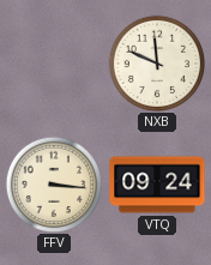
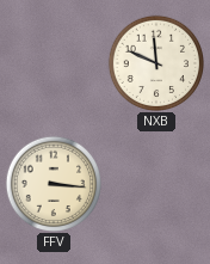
VTQ: 09:24 -> none
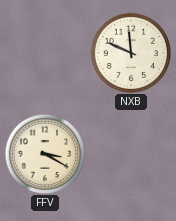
FFV: 3:16 -> 3:20
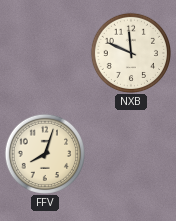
FFV: 3:20 -> 8:03
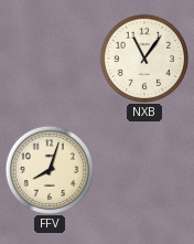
NXB: 11:49 -> 11:06
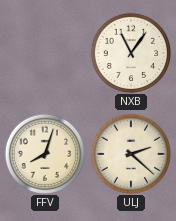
ULJ: none -> 2:22
